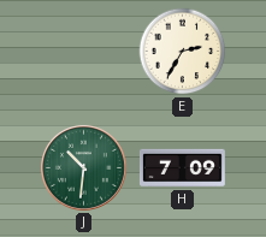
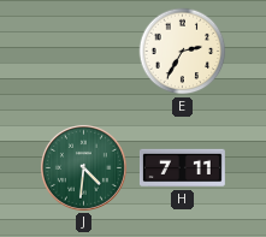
J: 10:31 -> 4:31
H: 7:09 -> 7:11
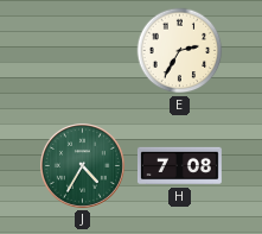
J: 4:31 -> 4:35
H: 7:11 -> 7:08
